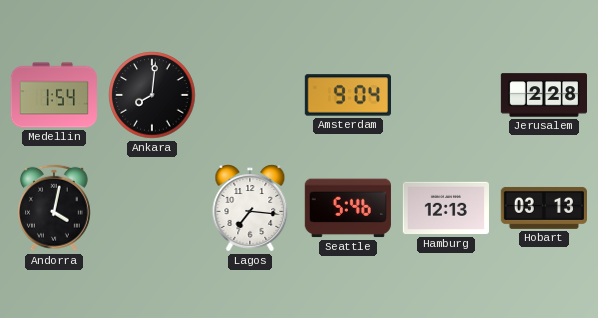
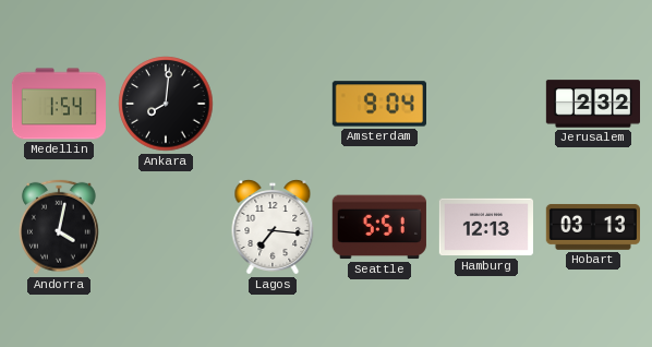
Jerusalem: 2:28 -> 2:32
Seattle: 5:46 -> 5:51
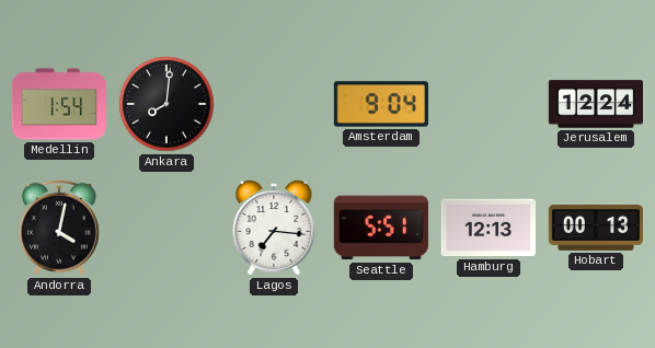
Jerusalem: 2:32 -> 12:24
Hobart: 03:13 -> 00:13
